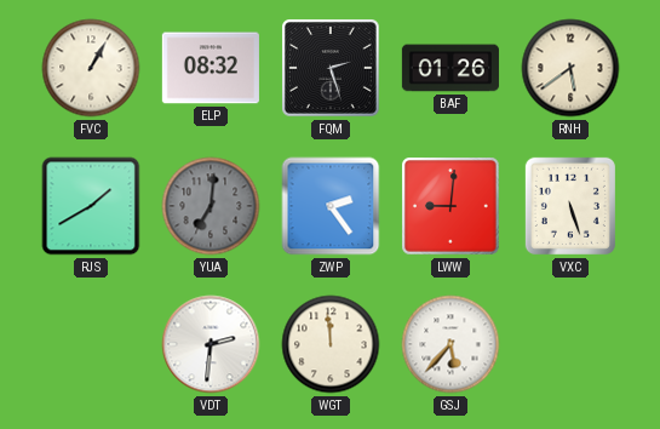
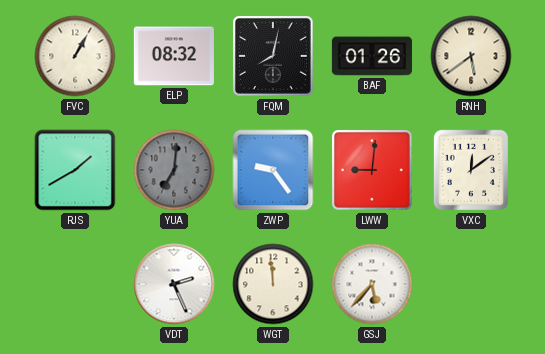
FQM: 2:27 -> 8:02
ZWP: 2:24 -> 9:24
VXC: 5:27 -> 12:09
VDT: 2:31 -> 2:26
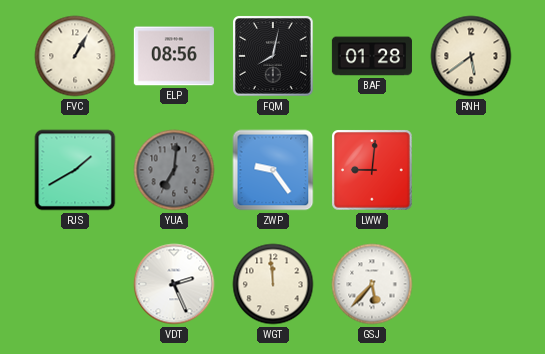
ELP: 08:32 -> 08:56
BAF: 01:26 -> 01:28
VXC: 12:09 -> none
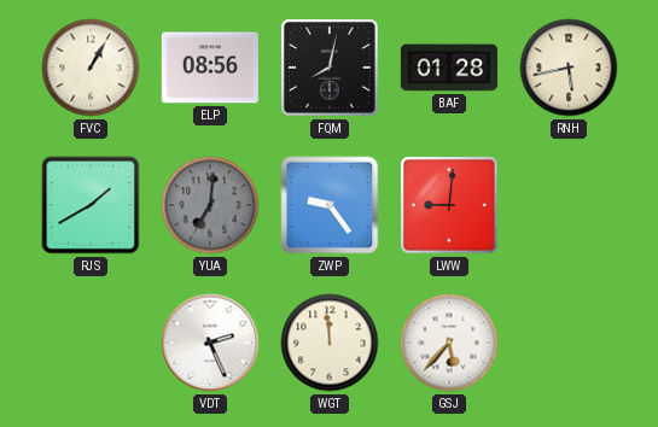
RNH: 5:39 -> 5:43
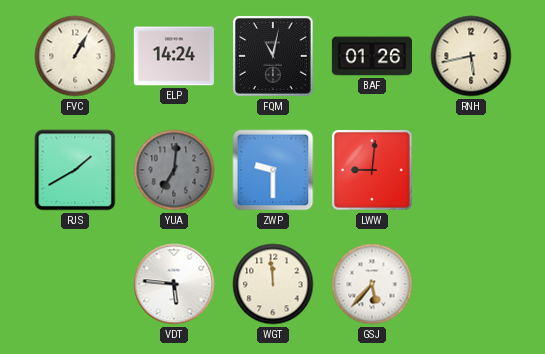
ELP: 08:56 -> 14:24
FQM: 8:02 -> 11:02
BAF: 01:28 -> 01:26
ZWP: 9:24 -> 9:30
VDT: 2:26 -> 5:46
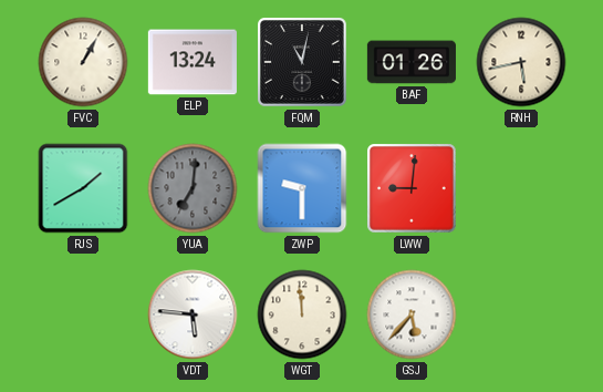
ELP: 14:24 -> 13:24
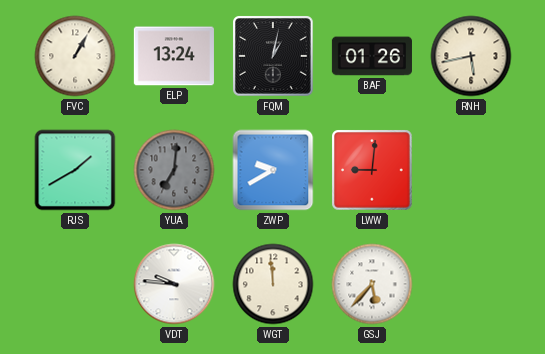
FQM: 11:02 -> 1:02
ZWP: 9:30 -> 9:40
VDT: 5:46 -> 9:46
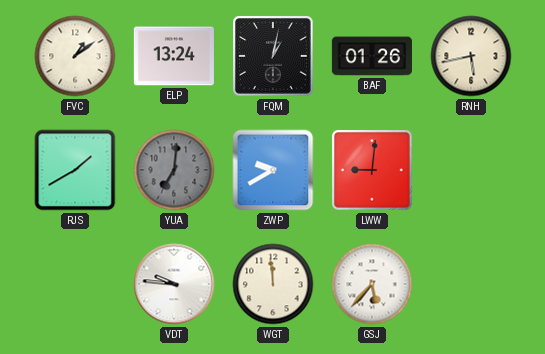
FVC: 1:05 -> 1:09
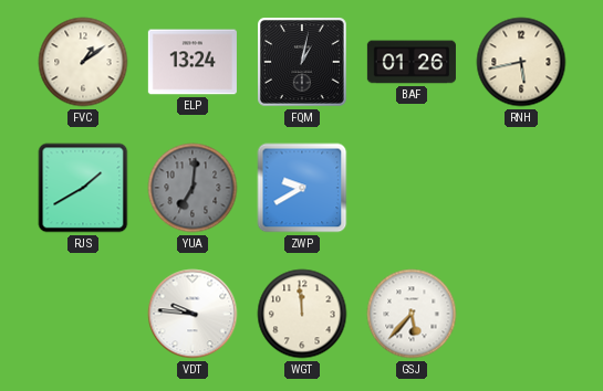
LWW: 9:01 -> none
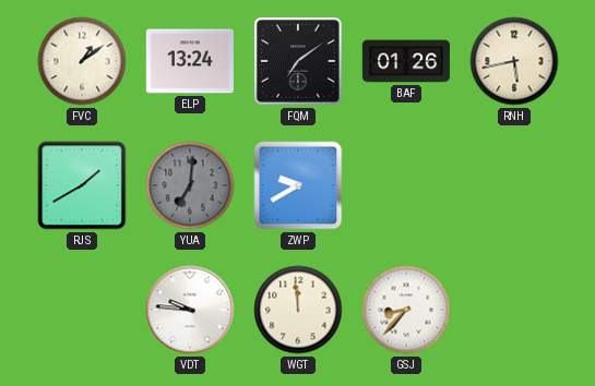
FQM: 1:02 -> 7:09
GSJ: 5:37 -> 8:37
